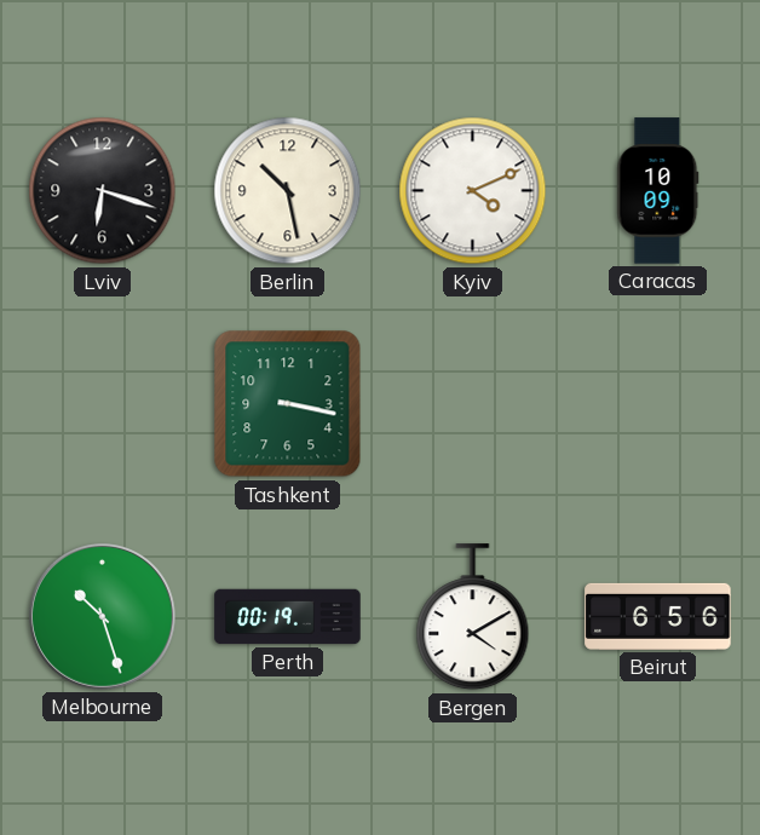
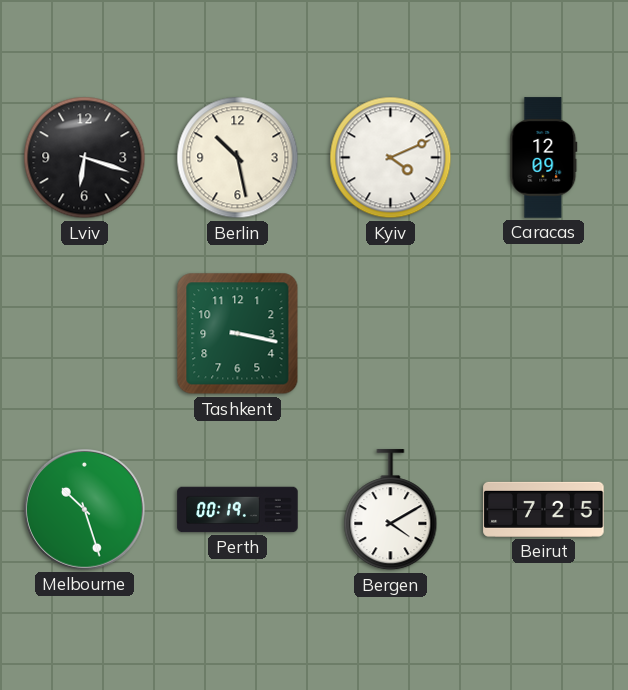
Caracas: 10:09 -> 12:09
Beirut: 6:56 -> 7:25
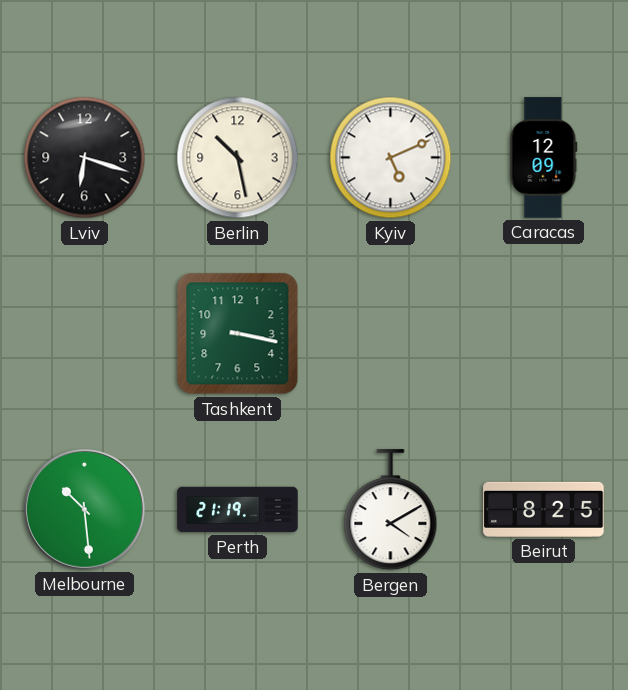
Kyiv: 4:11 -> 5:11
Melbourne: 10:27 -> 10:29
Perth: 00:19 -> 21:19
Beirut: 7:25 -> 8:25
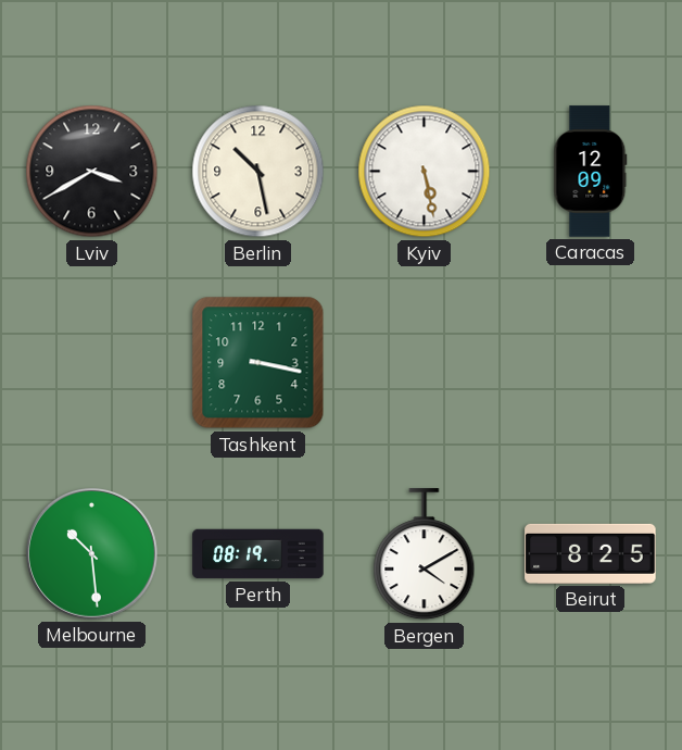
Lviv: 6:18 -> 3:40
Kyiv: 5:11 -> 5:28
Perth: 21:19 -> 08:19
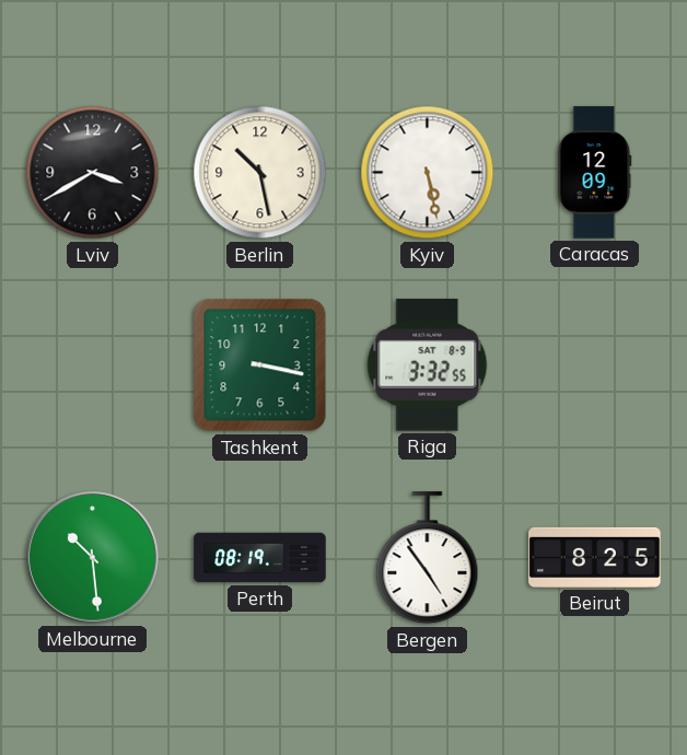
Riga: none -> 3:32
Bergen: 4:10 -> 4:54
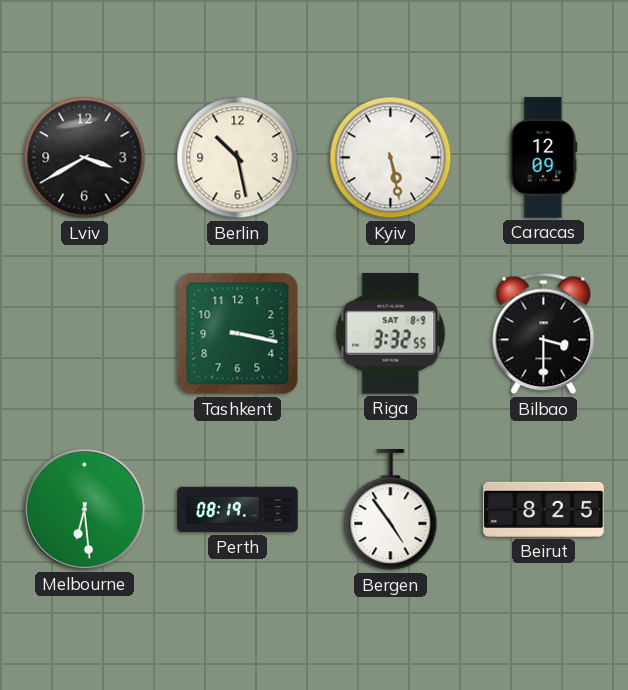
Bilbao: none -> 3:30
Melbourne: 10:29 -> 6:29
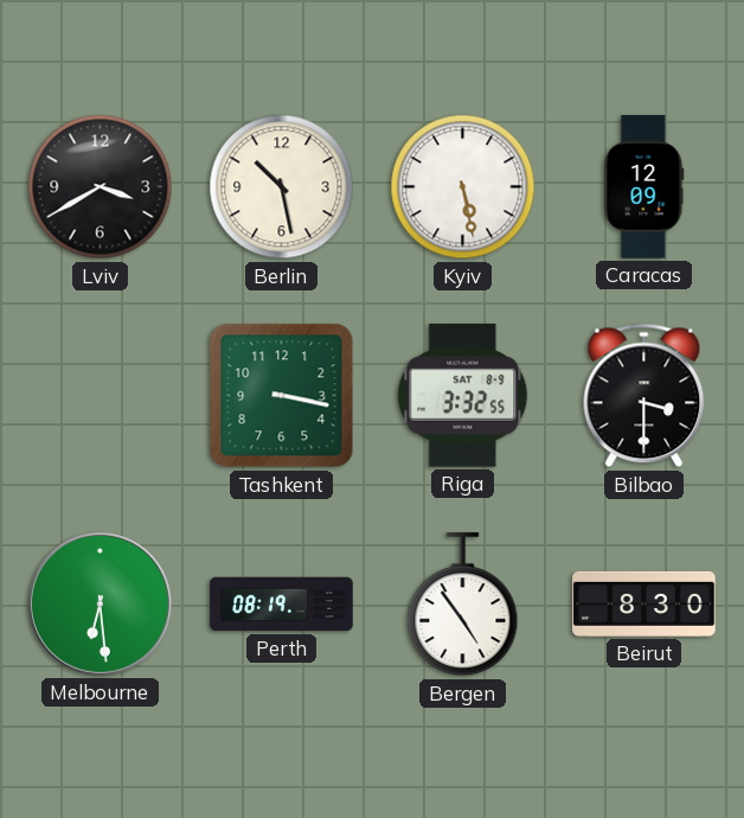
Beirut: 8:25 -> 8:30
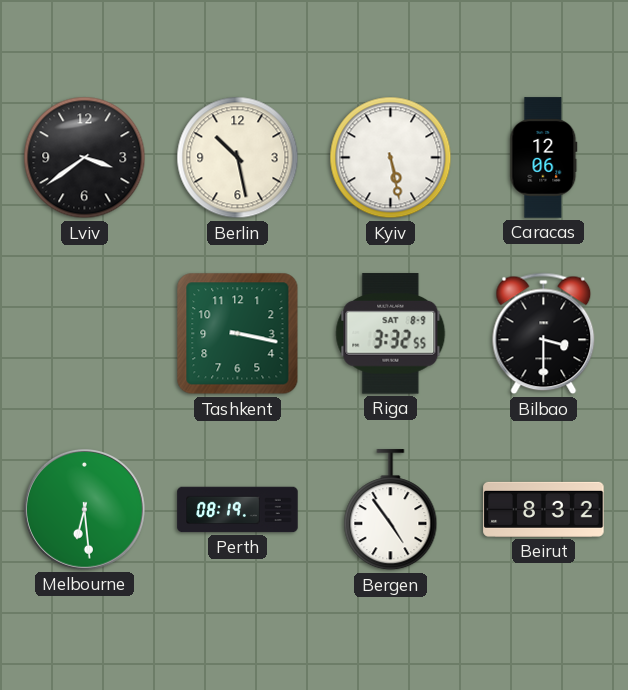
Lviv: 3:40 -> 3:39
Caracas: 12:09 -> 12:06
Beirut: 8:30 -> 8:32
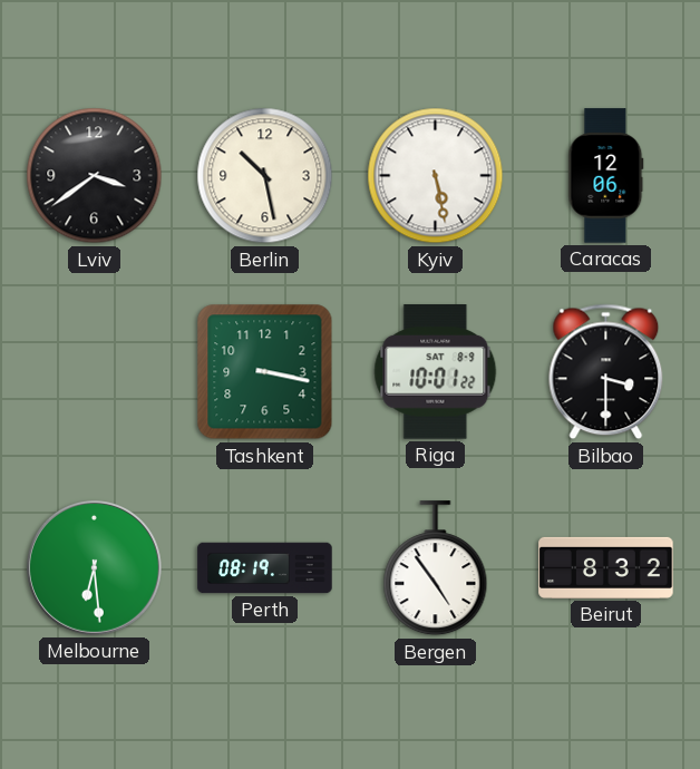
Riga: 3:32 -> 10:01
